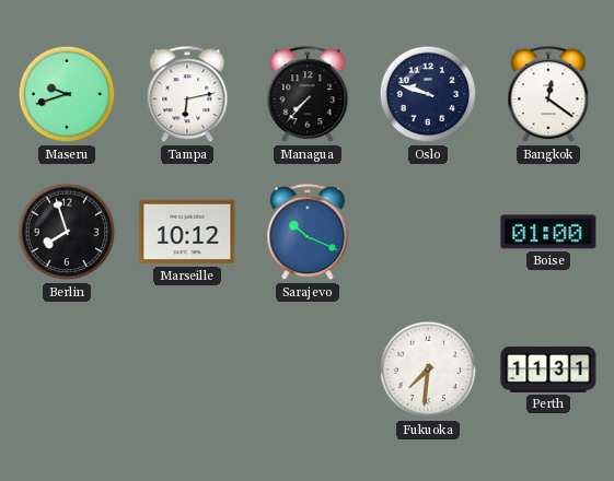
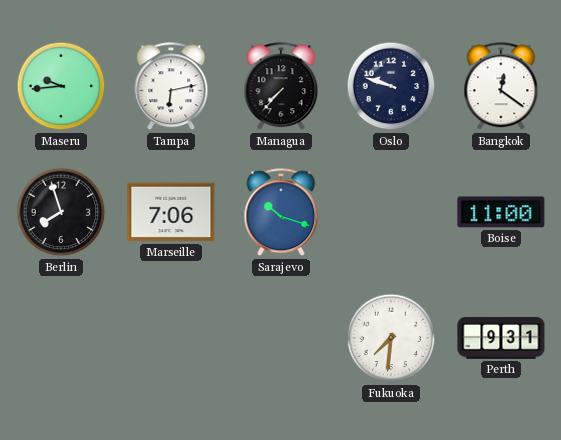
Maseru: 9:42 -> 9:44
Marseille: 10:12 -> 7:06
Sarajevo: 10:19 -> 10:18
Boise: 01:00 -> 11:00
Perth: 11:31 -> 9:31
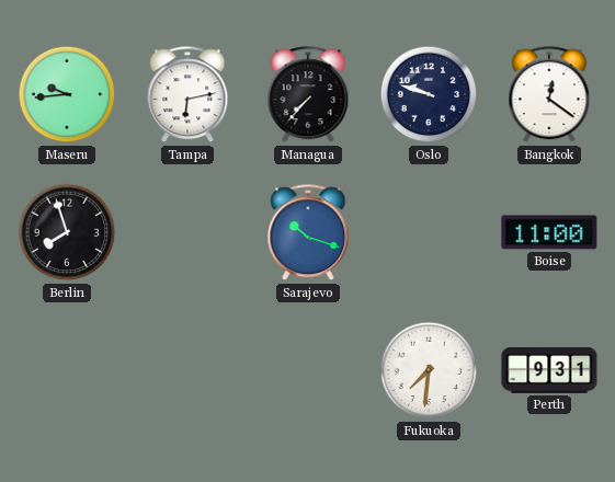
Marseille: 7:06 -> none
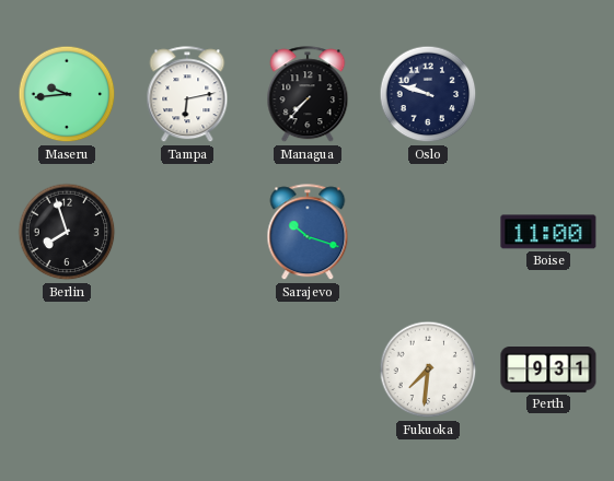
Bangkok: 12:21 -> none
